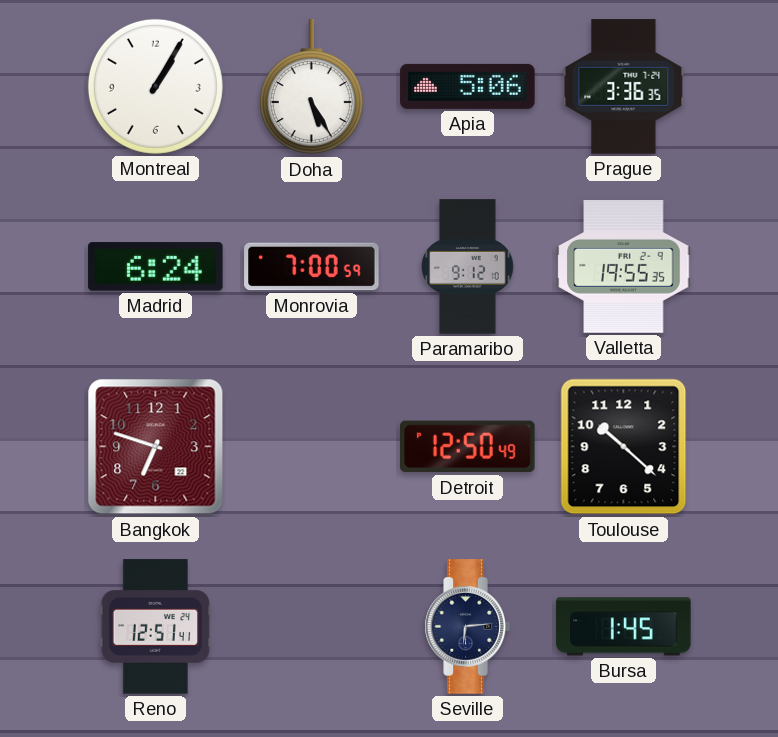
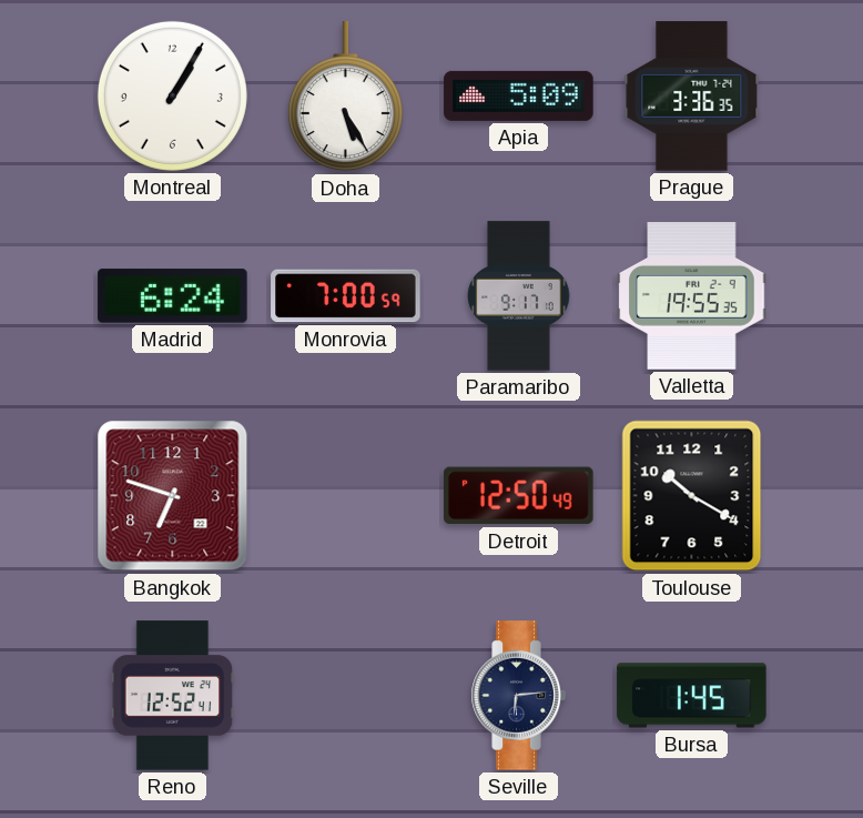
Apia: 5:06 -> 5:09
Paramaribo: 9:12 -> 9:17
Toulouse: 10:22 -> 10:20
Reno: 12:51 -> 12:52
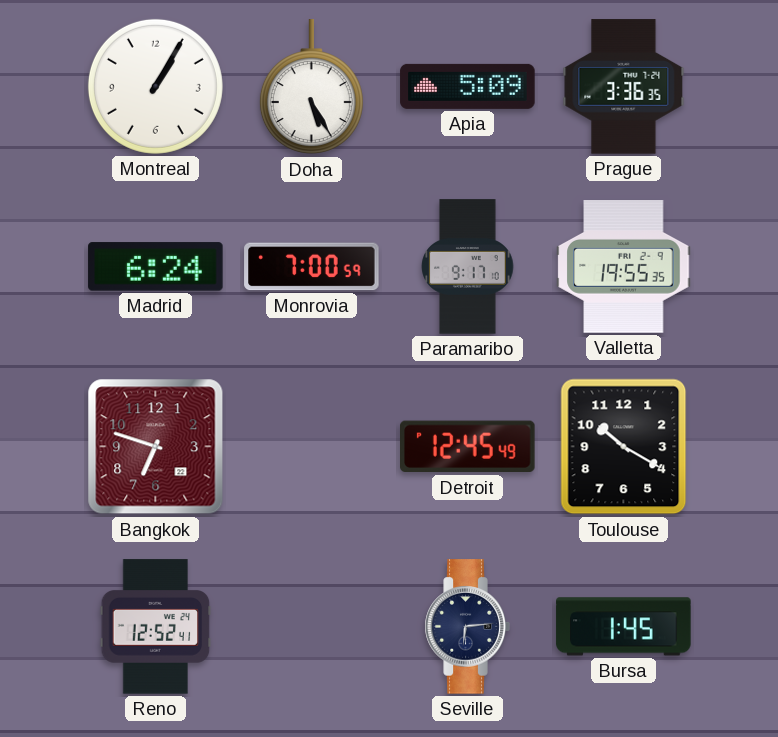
Detroit: 12:50 -> 12:45
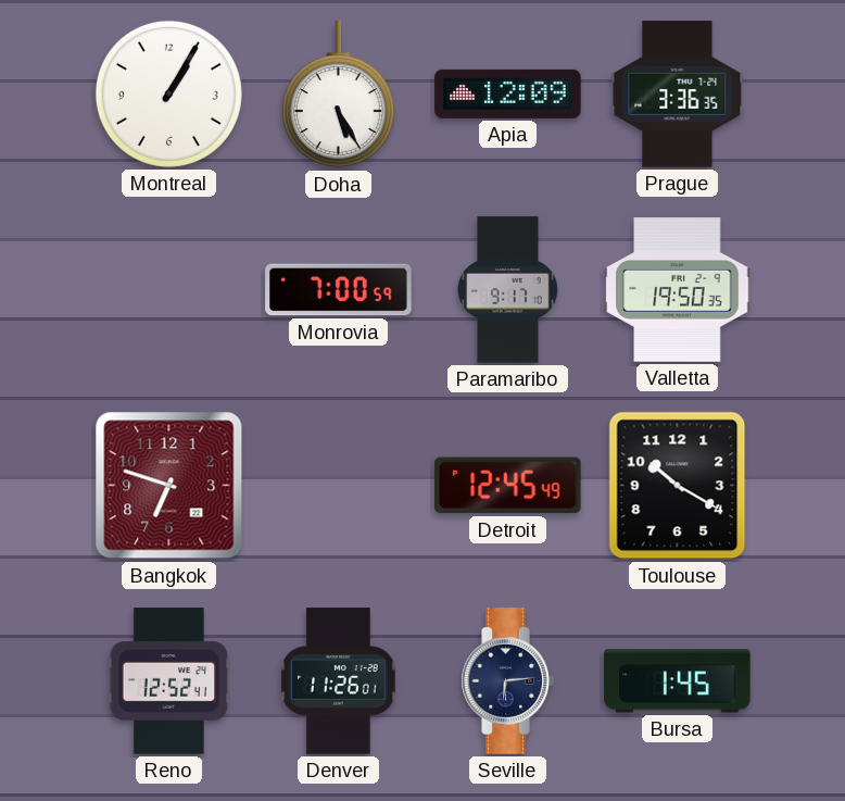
Apia: 5:09 -> 12:09
Madrid: 6:24 -> none
Valletta: 19:55 -> 19:50
Denver: none -> 11:26
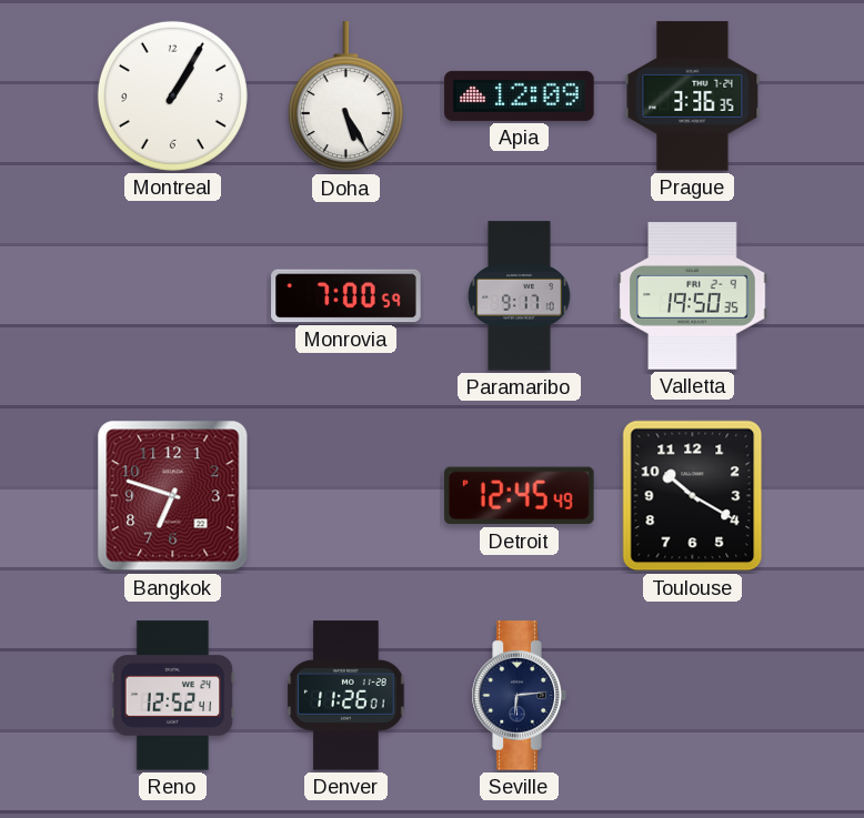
Bursa: 1:45 -> none
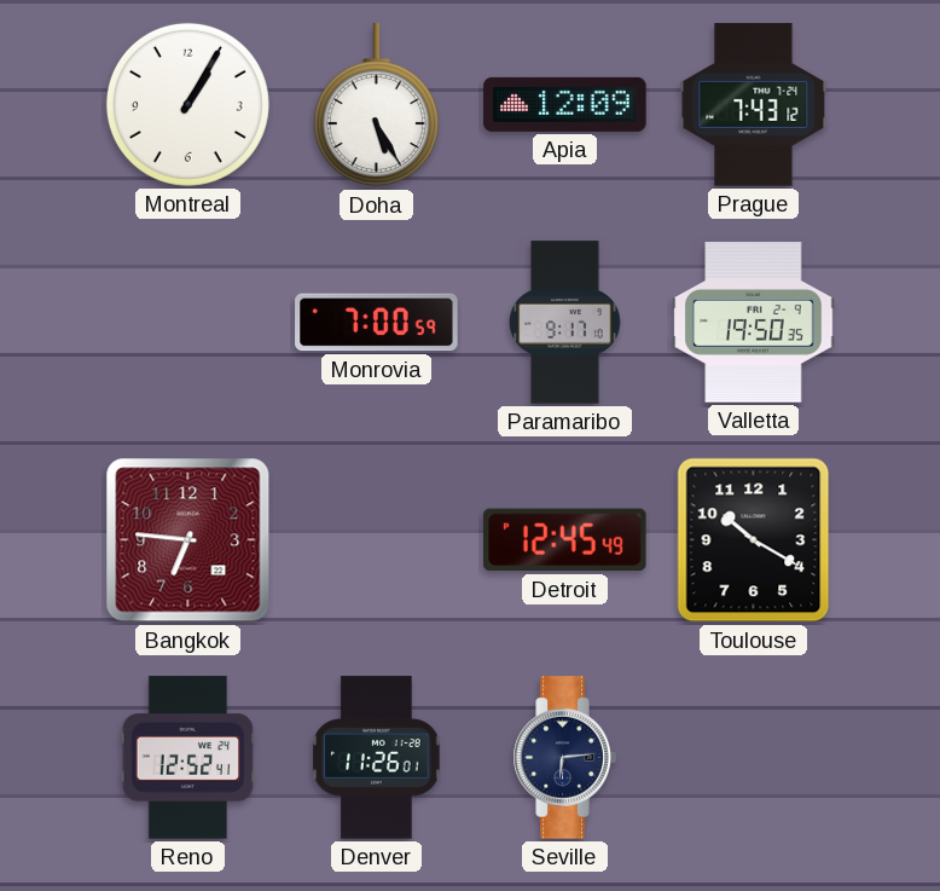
Prague: 3:36 -> 7:43
Bangkok: 6:48 -> 6:46
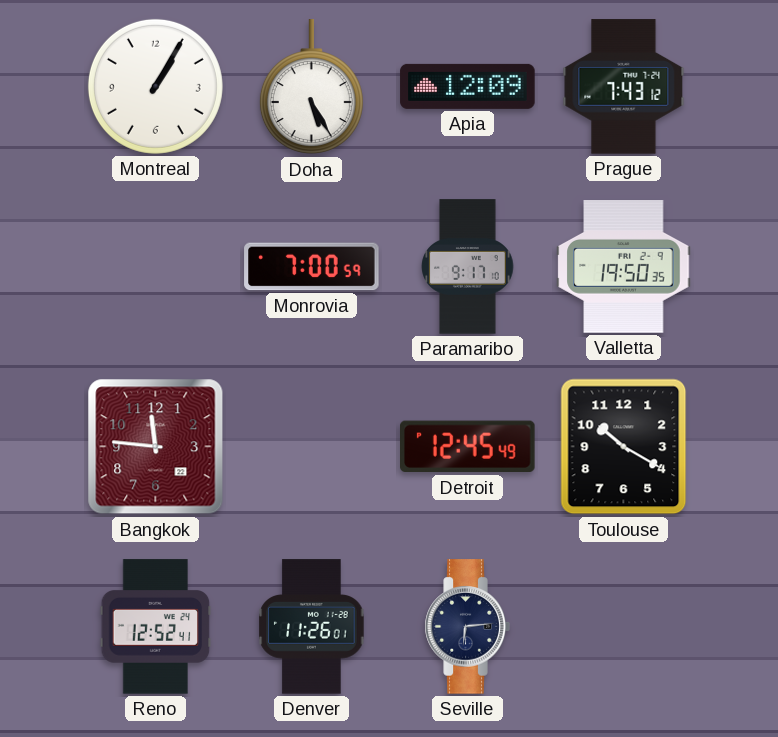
Bangkok: 6:46 -> 11:46
